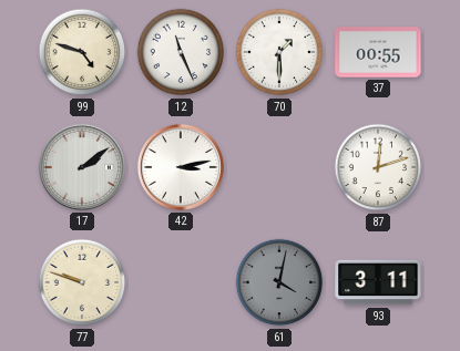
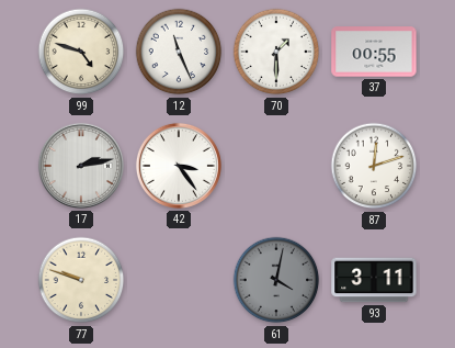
17: 2:09 -> 2:13
42: 3:13 -> 3:24
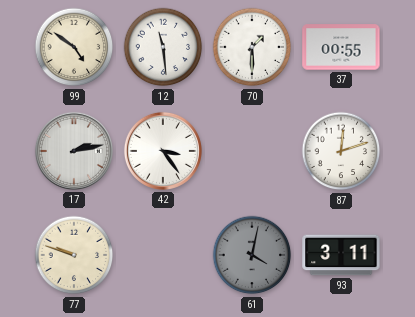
99: 4:48 -> 4:51
12: 11:26 -> 11:29
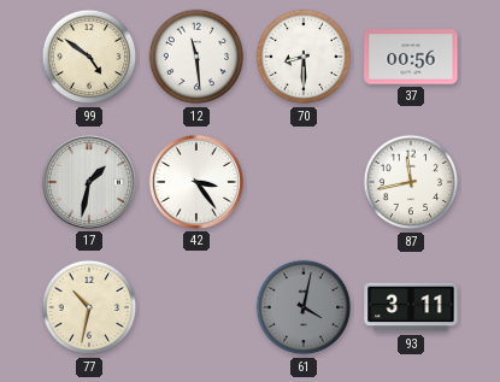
70: 1:30 -> 8:30
37: 00:55 -> 00:56
17: 2:13 -> 1:32
87: 12:12 -> 11:43
77: 9:48 -> 10:32
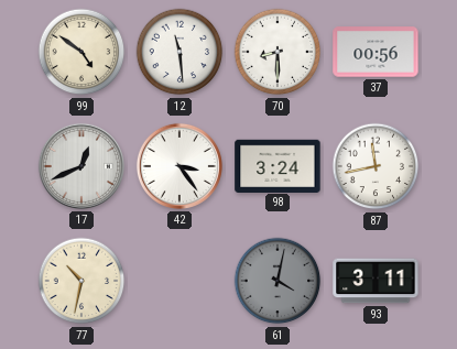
17: 1:32 -> 12:41
98: none -> 3:24
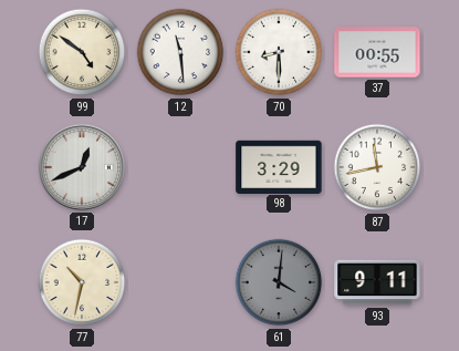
37: 00:56 -> 00:55
42: 3:24 -> none
98: 3:24 -> 3:29
61: 4:02 -> 4:01
93: 3:11 -> 9:11
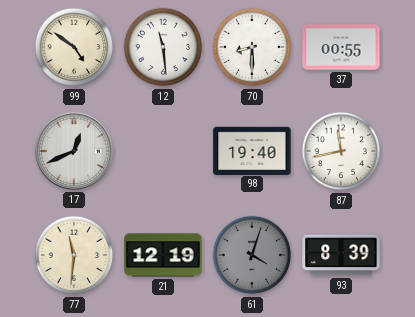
98: 3:29 -> 19:40
77: 10:32 -> 11:31
21: none -> 12:19
61: 4:01 -> 4:03
93: 9:11 -> 8:39
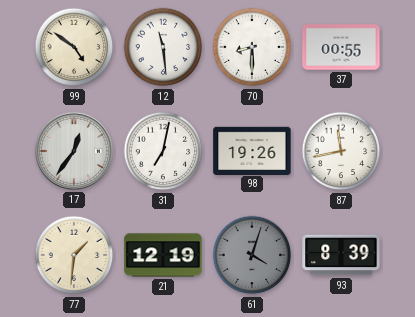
17: 12:41 -> 12:36
31: none -> 7:02
98: 19:40 -> 19:26
77: 11:31 -> 1:31
